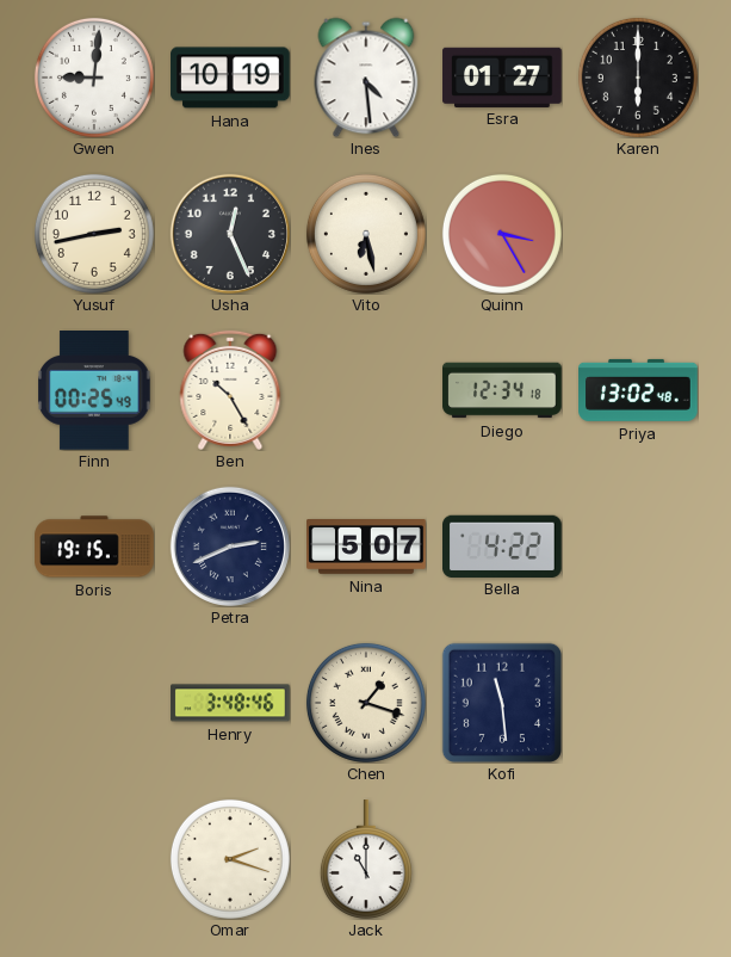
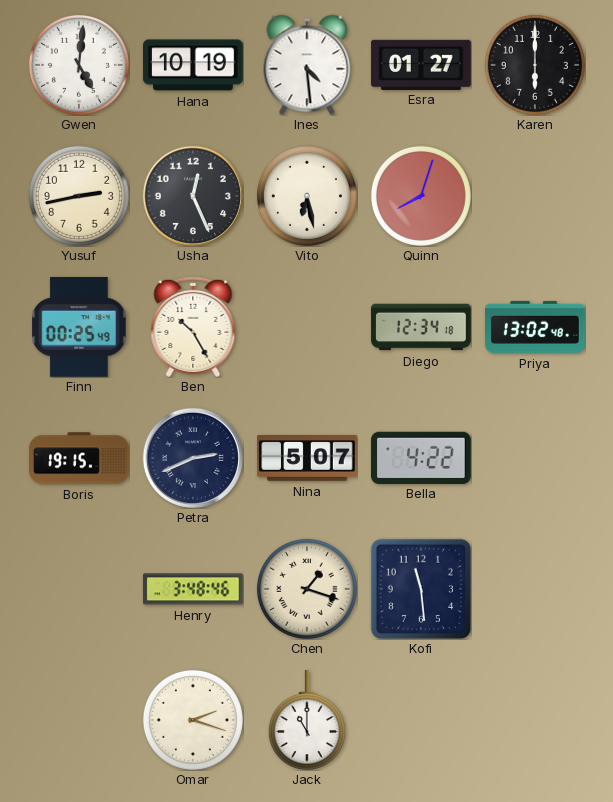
Gwen: 9:01 -> 5:01
Quinn: 3:25 -> 8:03
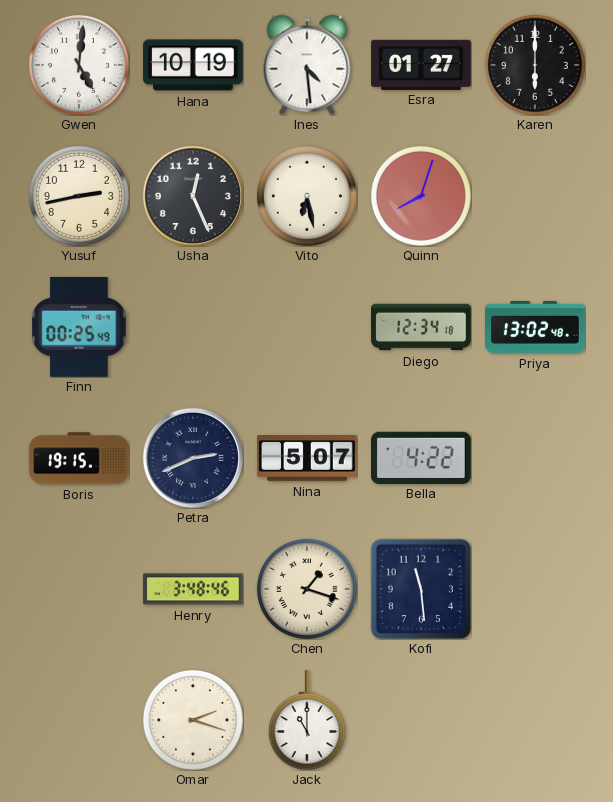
Ben: 10:25 -> none
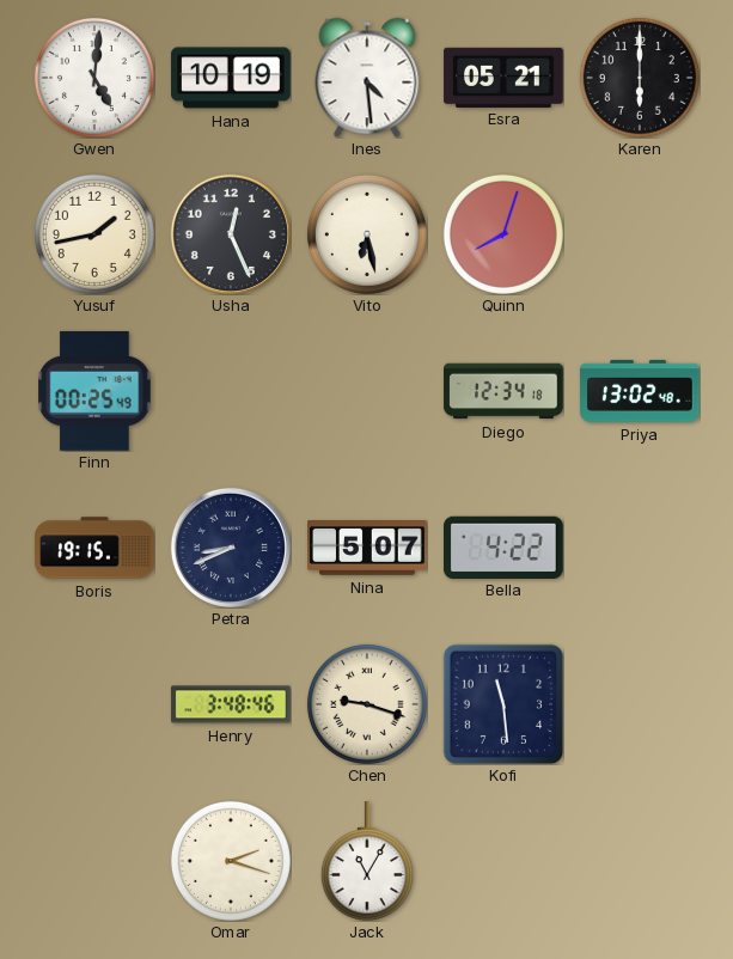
Esra: 01:27 -> 05:21
Yusuf: 2:43 -> 1:43
Petra: 2:41 -> 8:41
Chen: 1:18 -> 9:18
Jack: 11:00 -> 11:05
